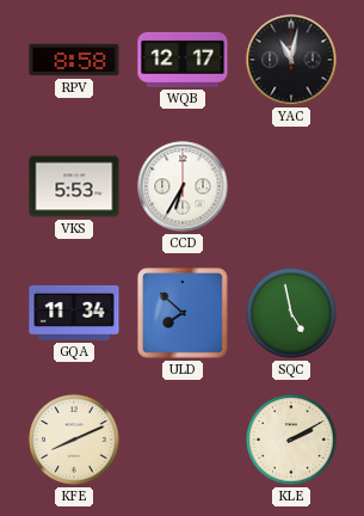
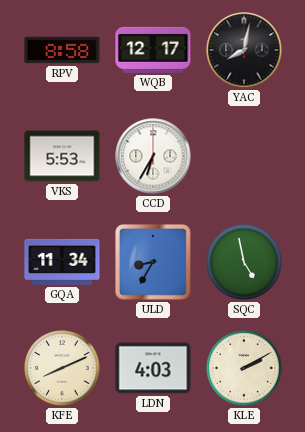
YAC: 11:02 -> 8:02
ULD: 7:52 -> 8:35
LDN: none -> 4:03
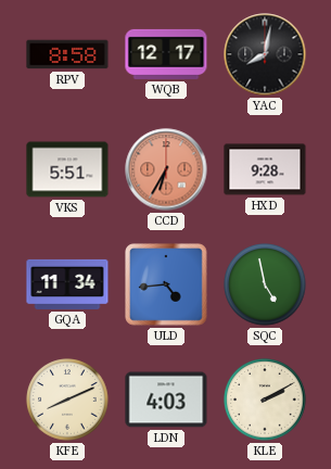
VKS: 5:53 -> 5:51
CCD dial: white -> salmon
HXD: none -> 9:28
ULD: 8:35 -> 4:44
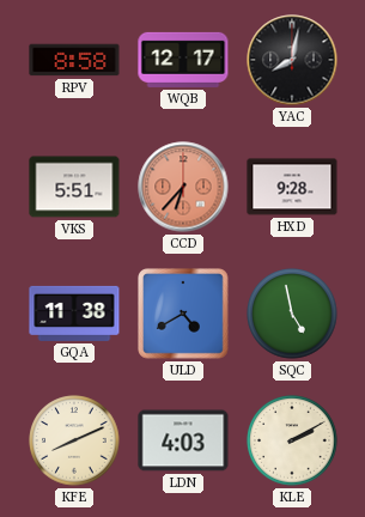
CCD: 6:35 -> 6:37
GQA: 11:34 -> 11:38
ULD: 4:44 -> 4:40
